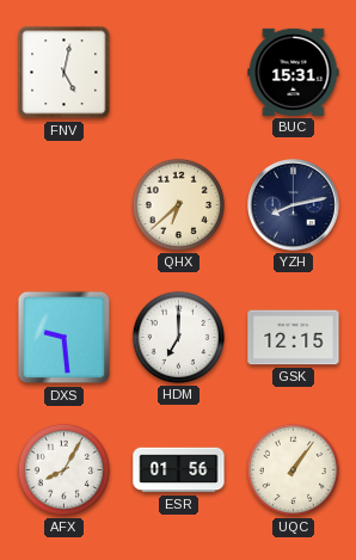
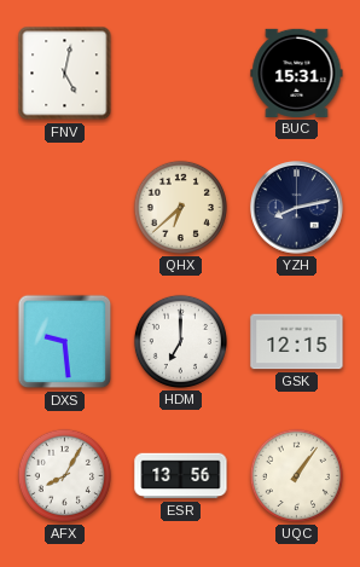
ESR: 01:56 -> 13:56
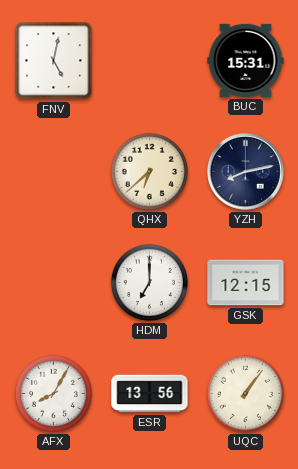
DXS: 9:29 -> none
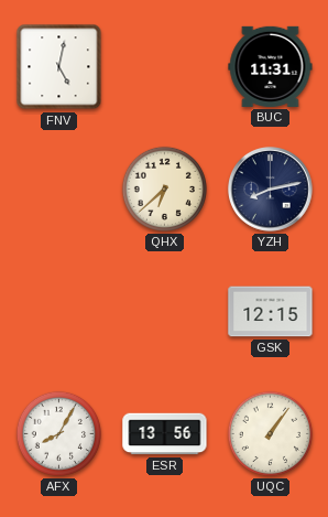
BUC: 15:31 -> 11:31
HDM: 7:00 -> none
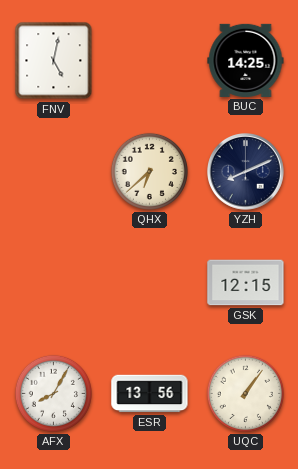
BUC: 11:31 -> 14:25
YZH: 8:13 -> 8:11
